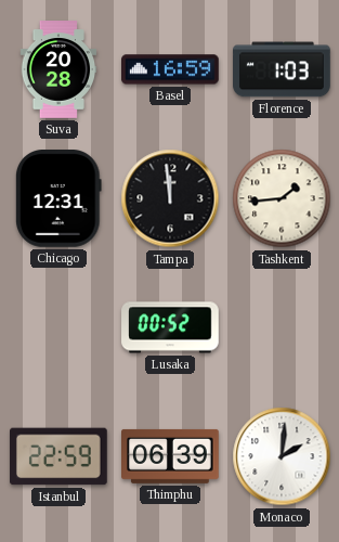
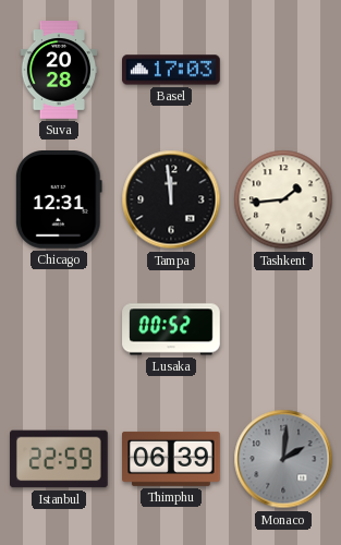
Basel: 16:59 -> 17:03
Florence: 1:03 -> none
Monaco dial: white -> grey
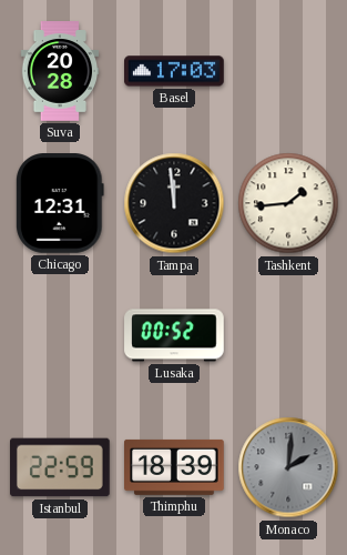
Thimphu: 06:39 -> 18:39
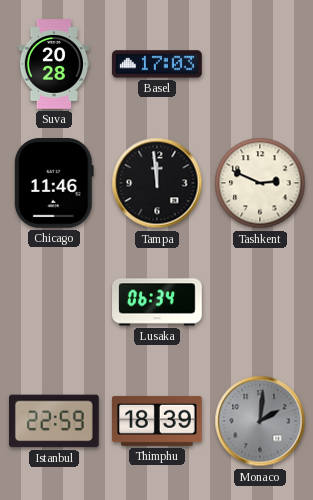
Chicago: 12:31 -> 11:46
Tashkent: 1:44 -> 2:49
Lusaka: 00:52 -> 06:34
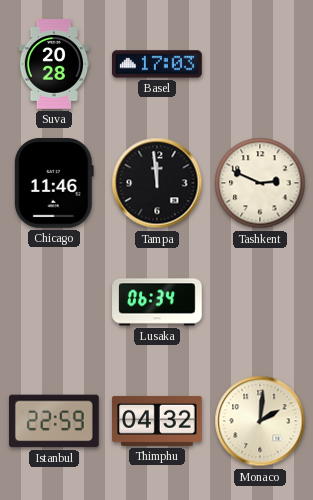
Thimphu: 18:39 -> 04:32
Monaco dial: grey -> cream
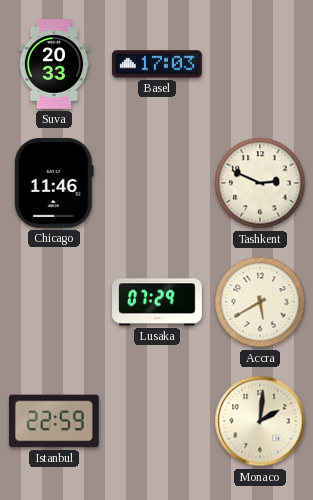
Suva: 20:28 -> 20:33
Tampa: 11:59 -> none
Lusaka: 06:34 -> 07:29
Accra: none -> 5:40
Thimphu: 04:32 -> none
